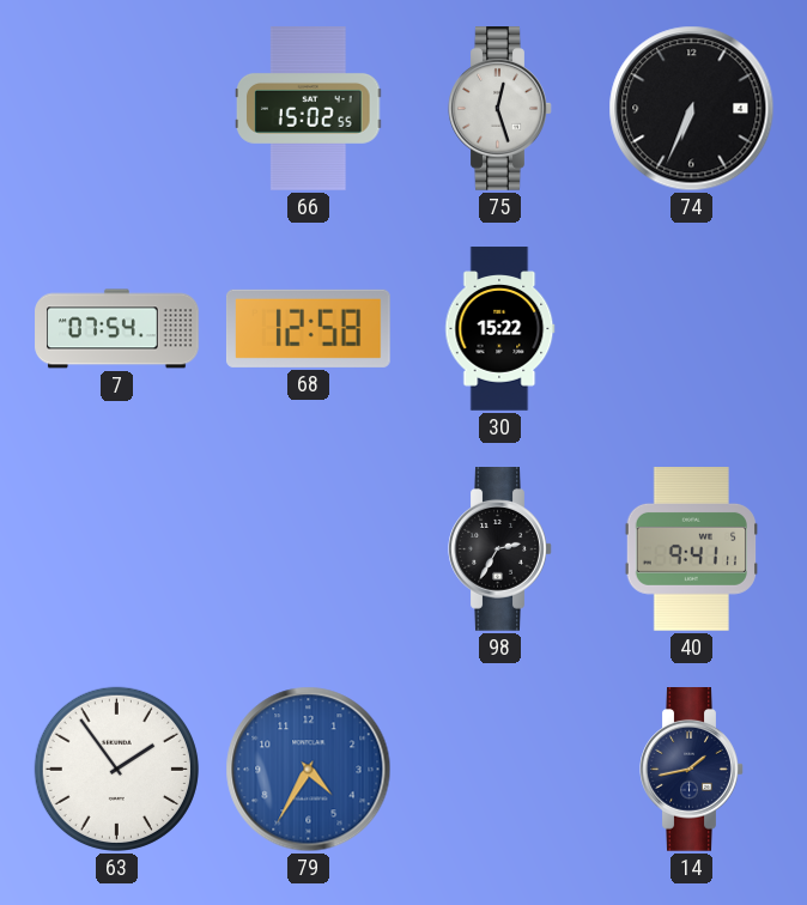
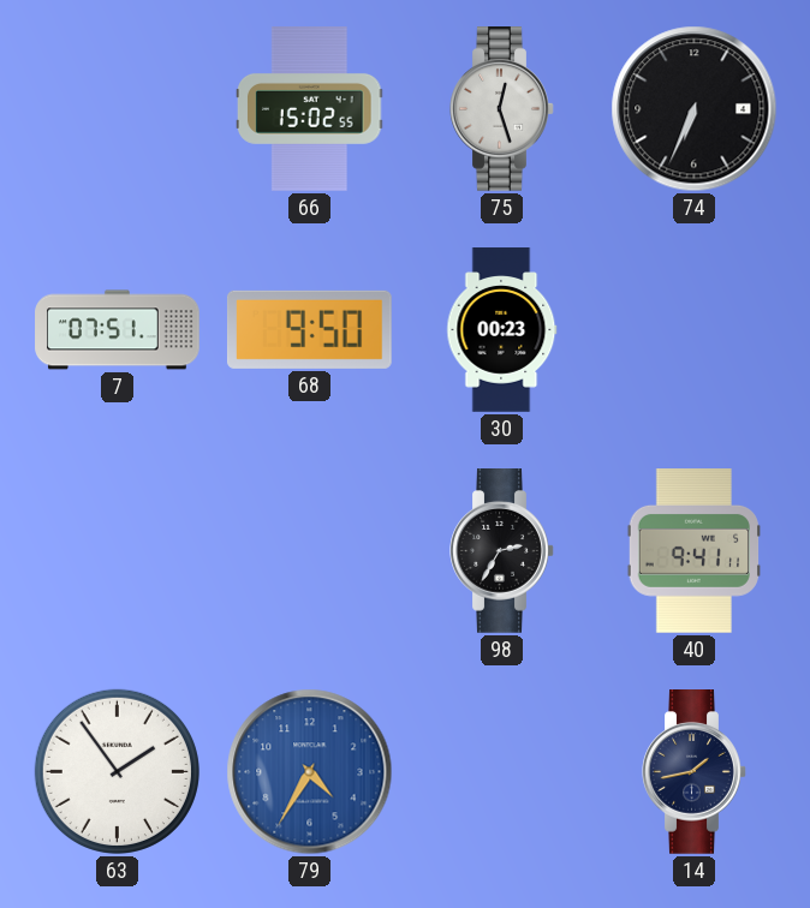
7: 07:54 -> 07:51
68: 12:58 -> 9:50
30: 15:22 -> 00:23
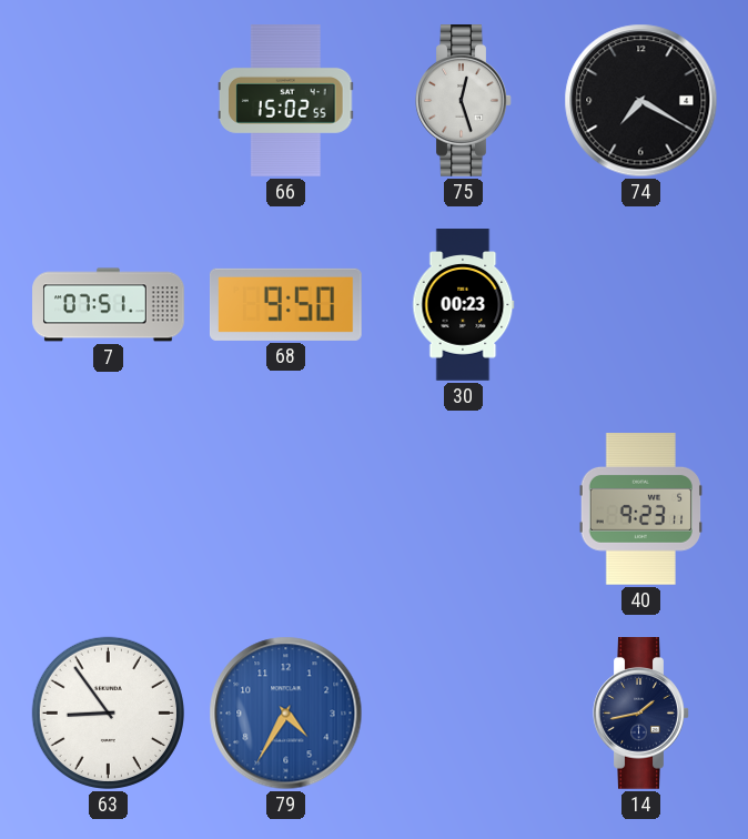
74: 6:34 -> 7:20
98: 2:35 -> none
40: 9:41 -> 9:23
63: 1:54 -> 8:54
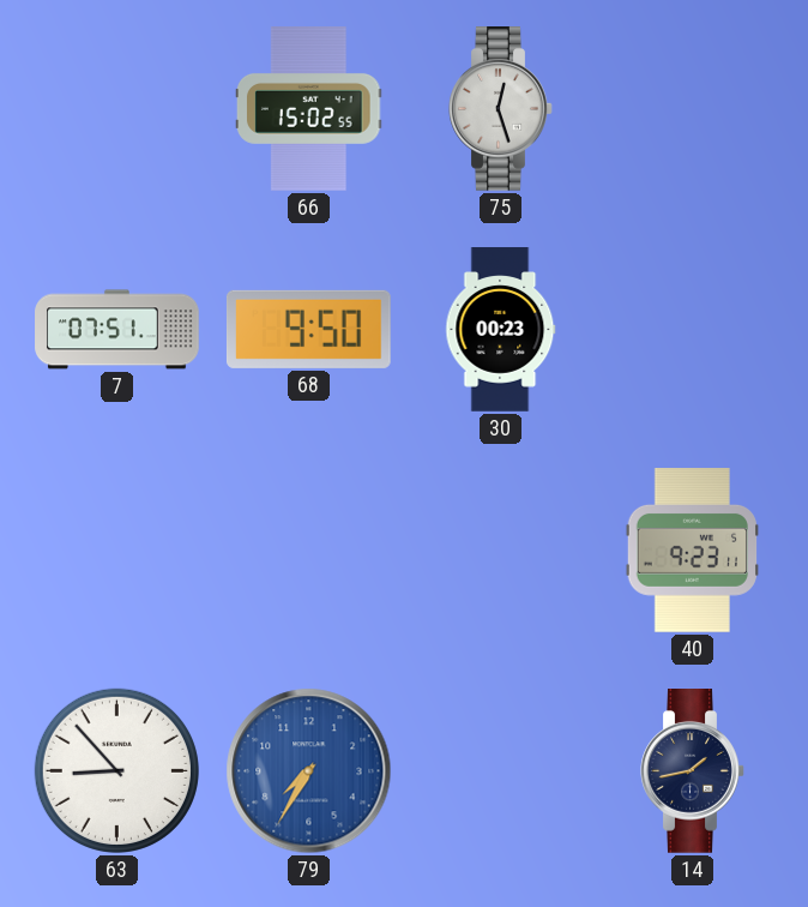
74: 7:20 -> none
63: 8:54 -> 8:53
79: 4:35 -> 7:35
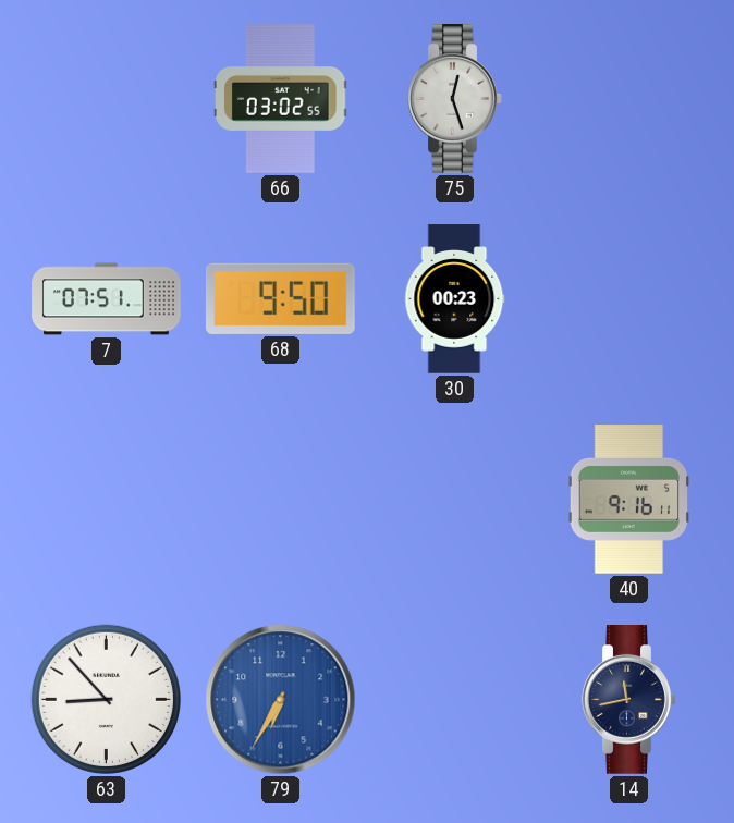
66: 15:02 -> 03:02
40: 9:23 -> 9:16
79: 7:35 -> 6:35
14: 1:43 -> 11:43
